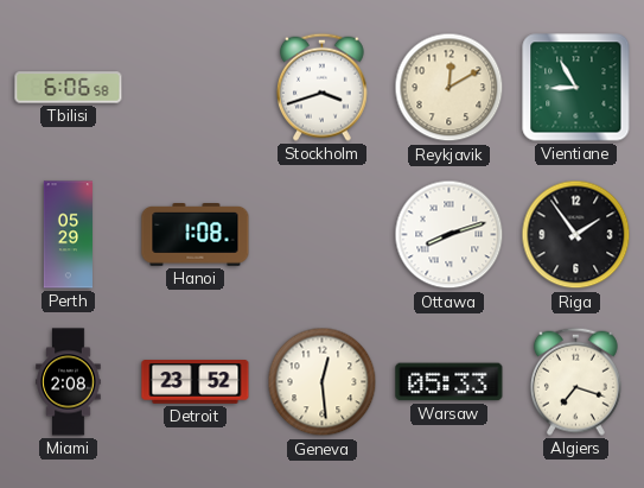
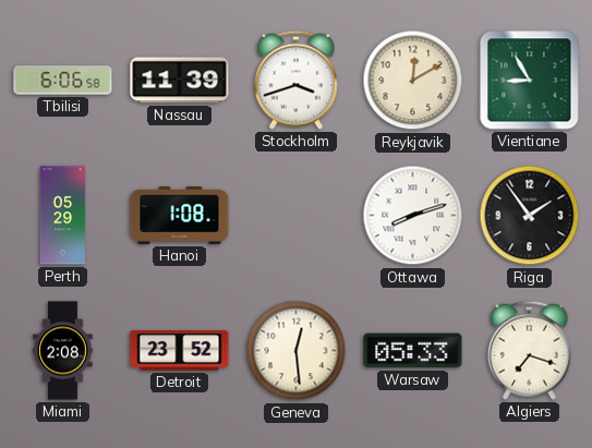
Nassau: none -> 11:39
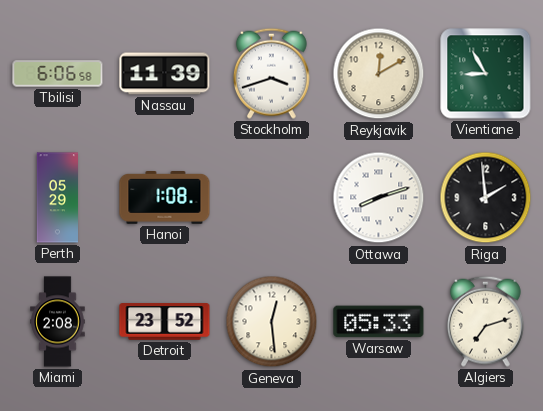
Riga: 1:54 -> 1:59
Algiers: 7:18 -> 7:12
